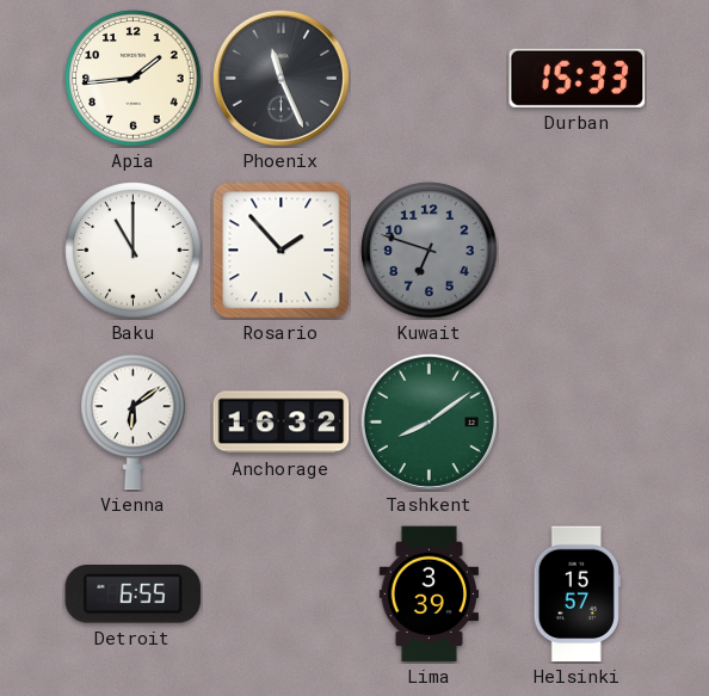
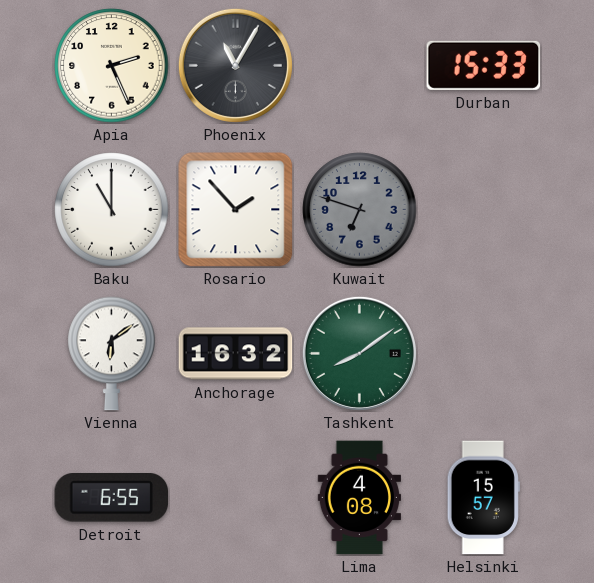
Apia: 1:44 -> 2:26
Phoenix: 11:26 -> 11:05
Lima: 3:39 -> 4:08
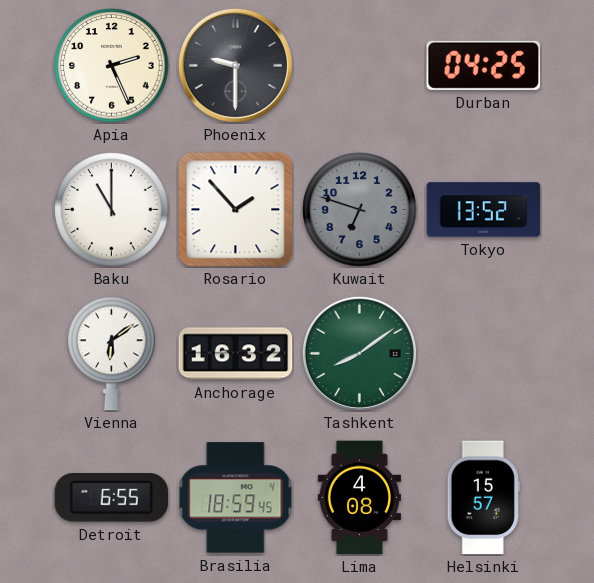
Phoenix: 11:05 -> 9:30
Durban: 15:33 -> 04:25
Tokyo: none -> 13:52
Brasilia: none -> 18:59
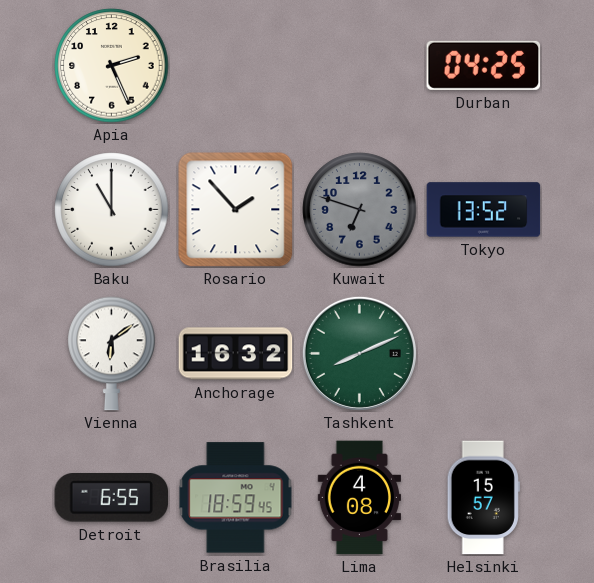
Phoenix: 9:30 -> none
Tashkent: 8:09 -> 8:11
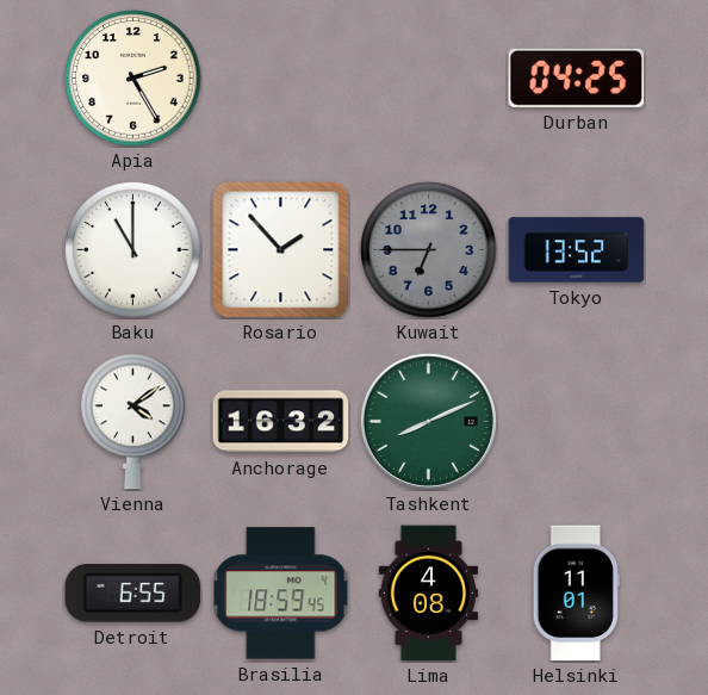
Apia: 2:26 -> 2:25
Kuwait: 6:48 -> 6:45
Vienna: 6:09 -> 4:09
Helsinki: 15:57 -> 11:01
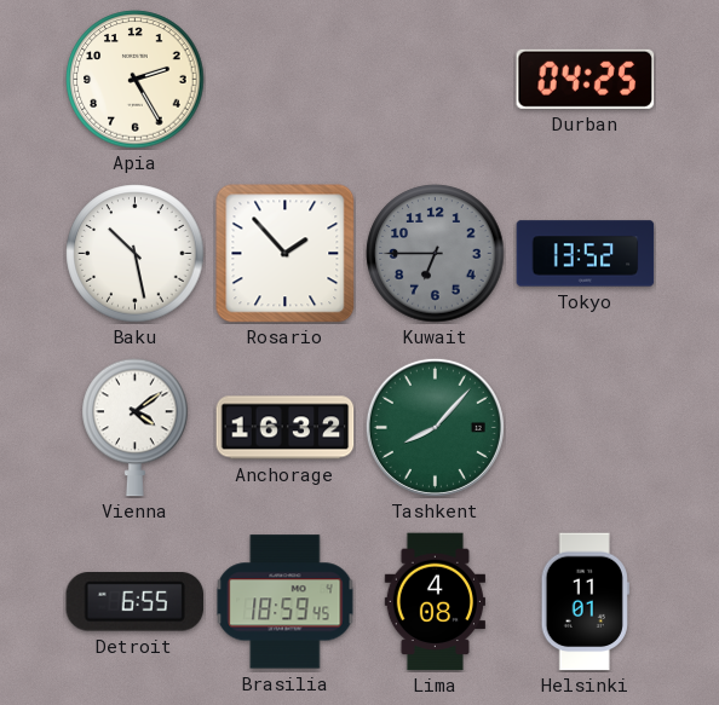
Baku: 11:00 -> 10:28
Tashkent: 8:11 -> 8:07
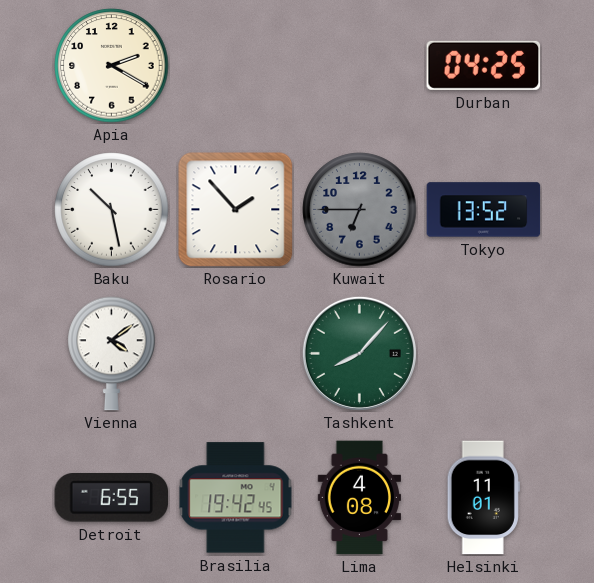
Apia: 2:25 -> 2:20
Anchorage: 16:32 -> none
Brasilia: 18:59 -> 19:42
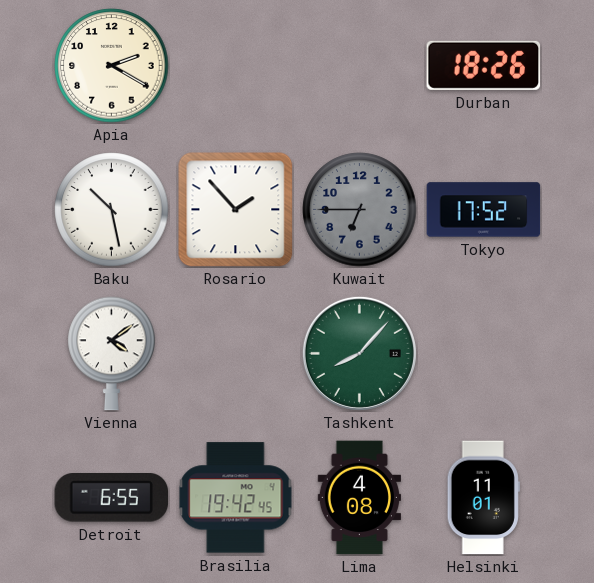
Durban: 04:25 -> 18:26
Tokyo: 13:52 -> 17:52
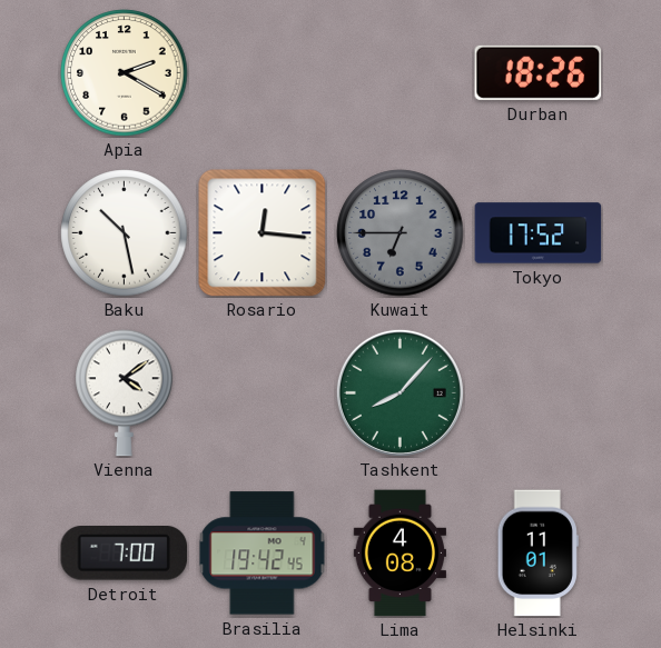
Rosario: 1:53 -> 12:16
Detroit: 6:55 -> 7:00
